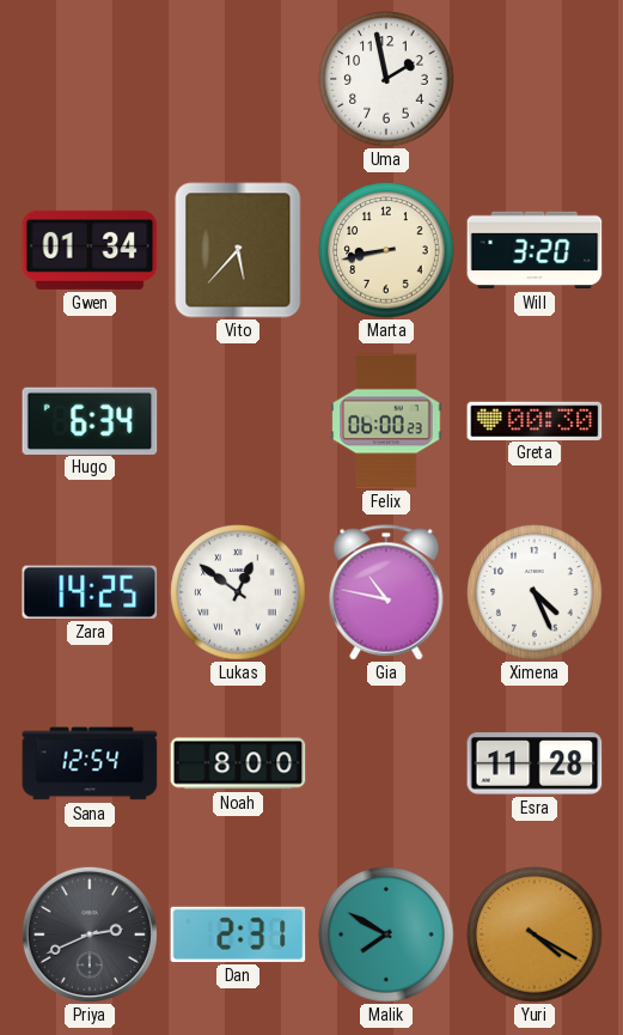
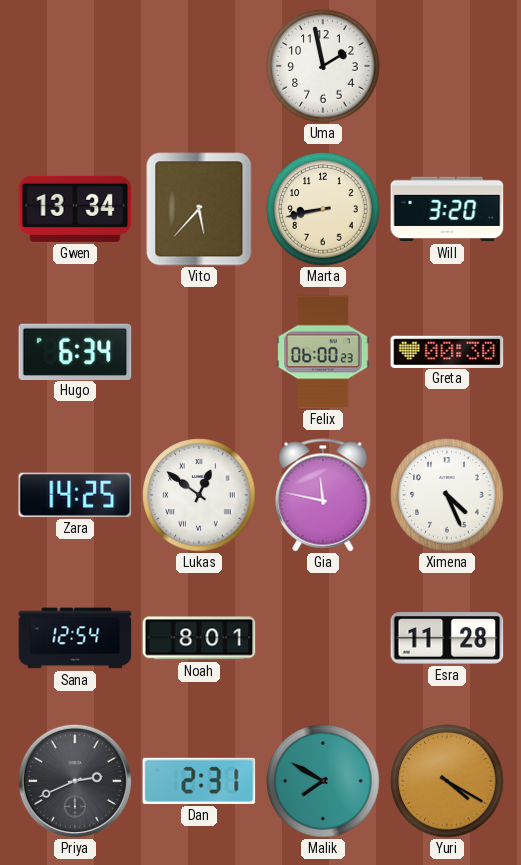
Gwen: 01:34 -> 13:34
Gia: 10:47 -> 11:47
Noah: 8:00 -> 8:01
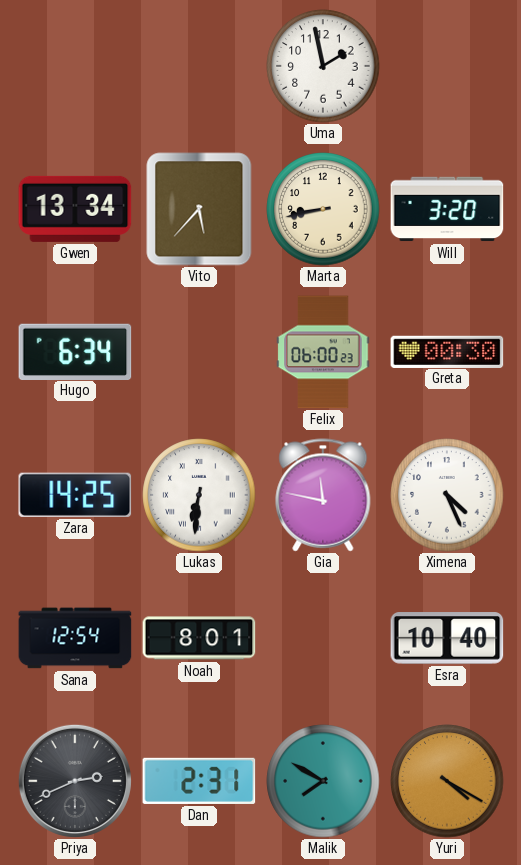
Lukas: 12:51 -> 6:31
Esra: 11:28 -> 10:40
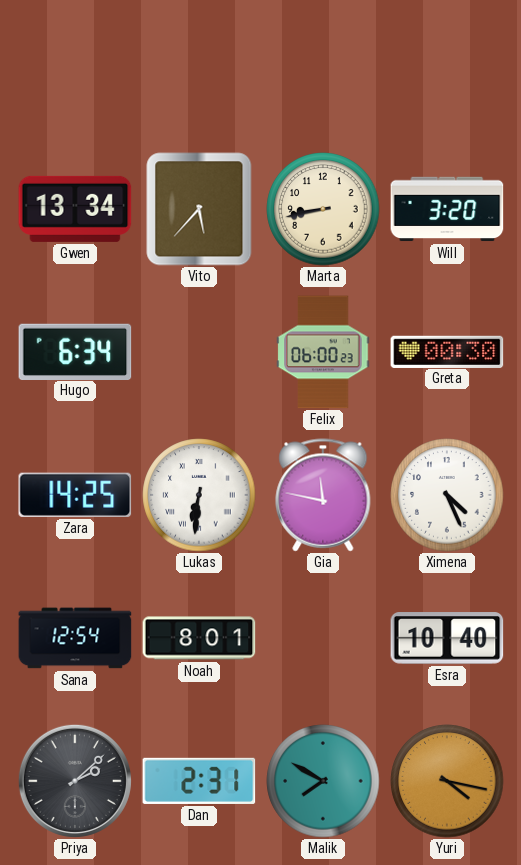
Uma: 1:58 -> none
Priya: 2:41 -> 2:08
Yuri: 4:20 -> 4:17
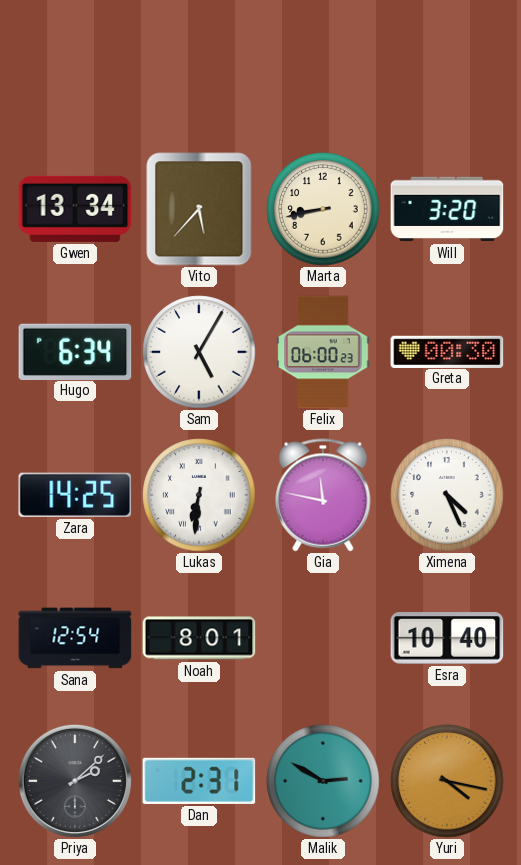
Sam: none -> 5:05
Malik: 7:50 -> 2:50
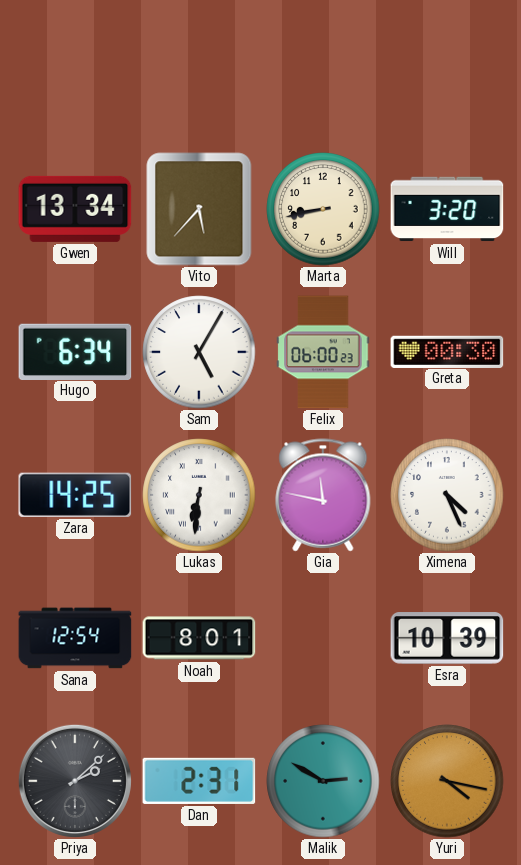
Esra: 10:40 -> 10:39
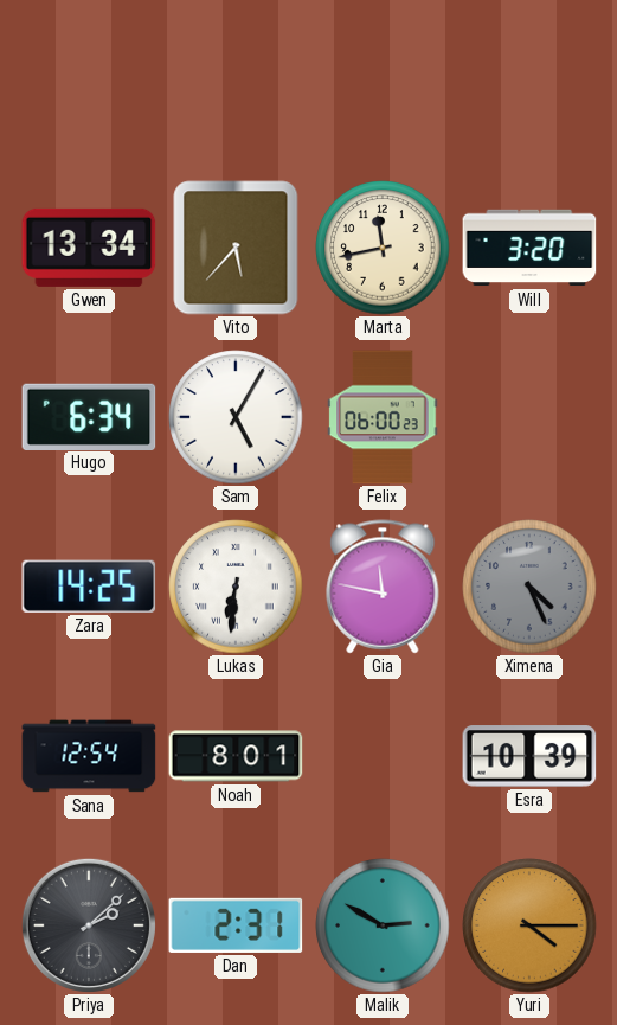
Marta: 8:43 -> 11:43
Greta: 00:30 -> none
Ximena dial: white -> grey
Yuri: 4:17 -> 4:15
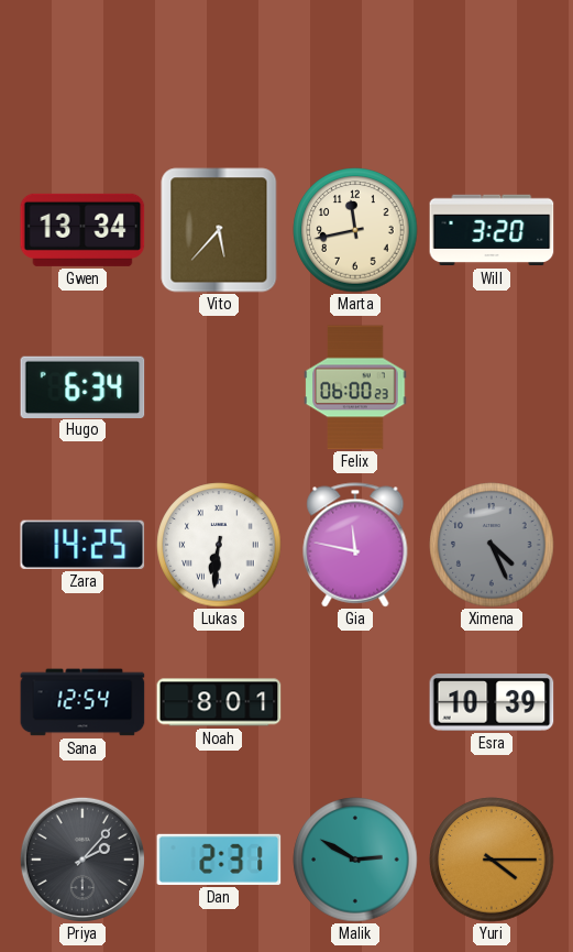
Sam: 5:05 -> none
Priya: 2:08 -> 2:07
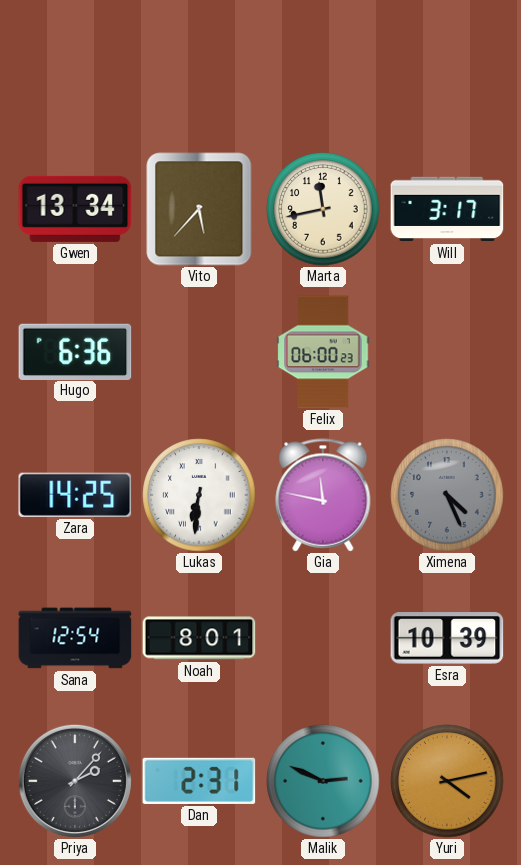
Will: 3:20 -> 3:17
Hugo: 6:34 -> 6:36
Malik: 2:50 -> 2:49
Yuri: 4:15 -> 4:13
